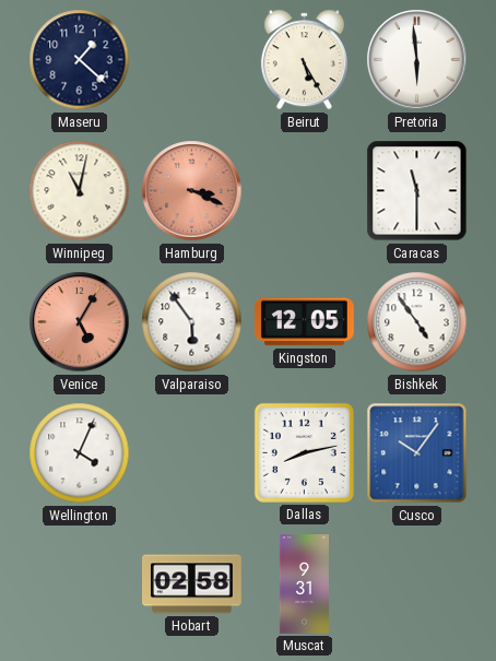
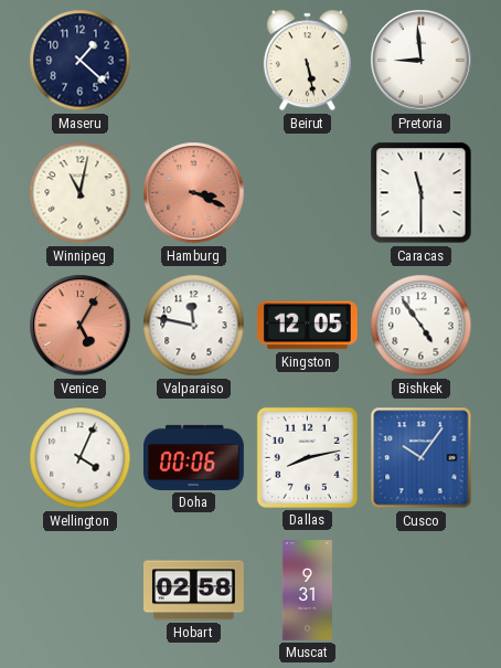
Beirut: 5:25 -> 5:28
Pretoria: 5:59 -> 8:59
Valparaiso: 5:54 -> 11:47
Doha: none -> 00:06
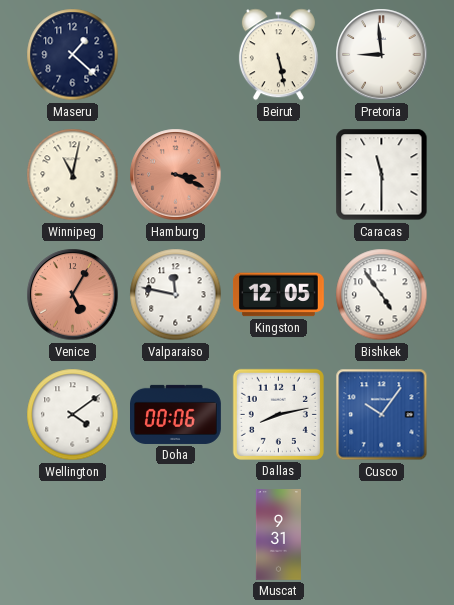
Wellington: 4:04 -> 4:09
Hobart: 02:58 -> none
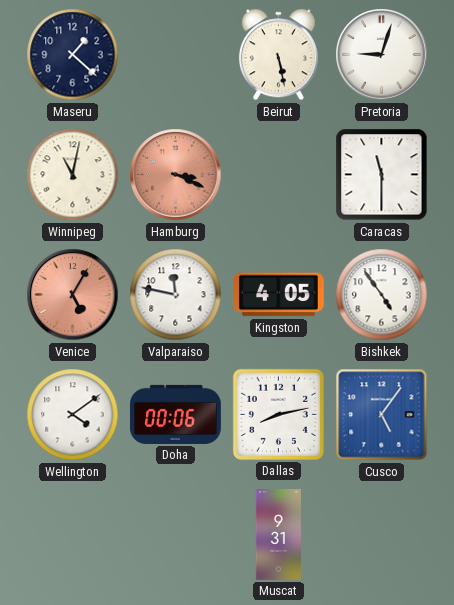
Pretoria: 8:59 -> 9:03
Kingston: 12:05 -> 4:05
Cusco: 10:06 -> 5:06
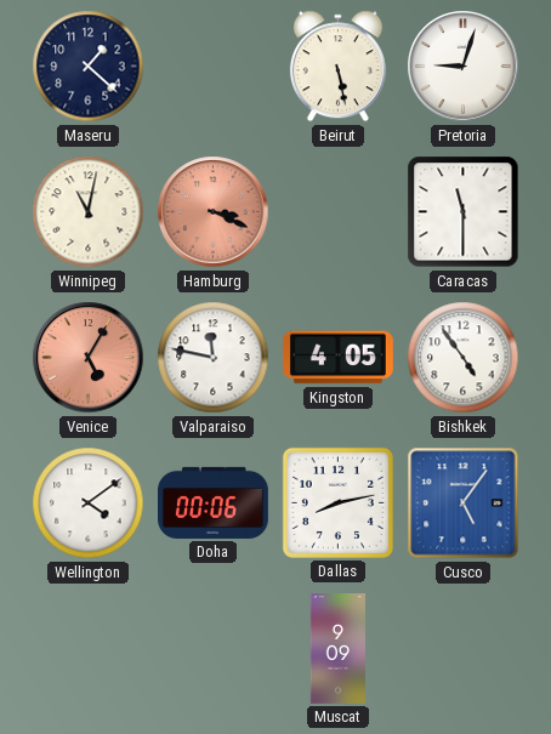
Muscat: 9:31 -> 9:09
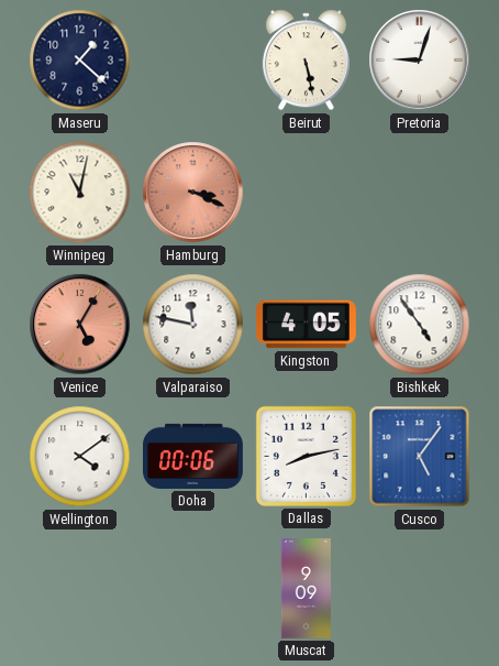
Caracas: 11:30 -> none
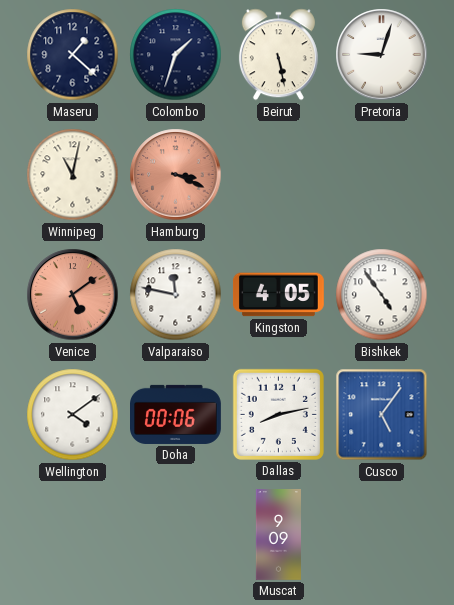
Colombo: none -> 1:33
Venice: 5:05 -> 5:09
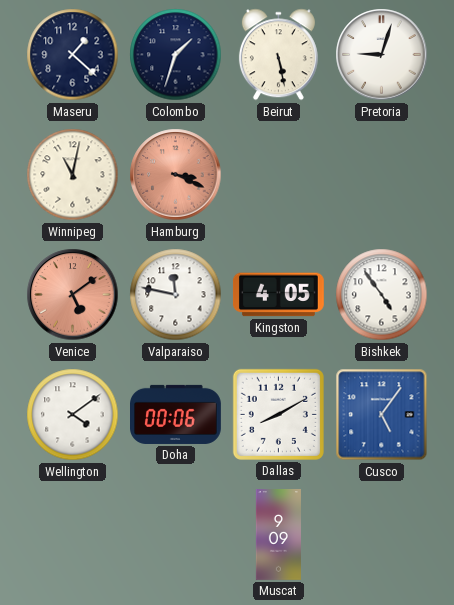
Dallas: 8:13 -> 8:10
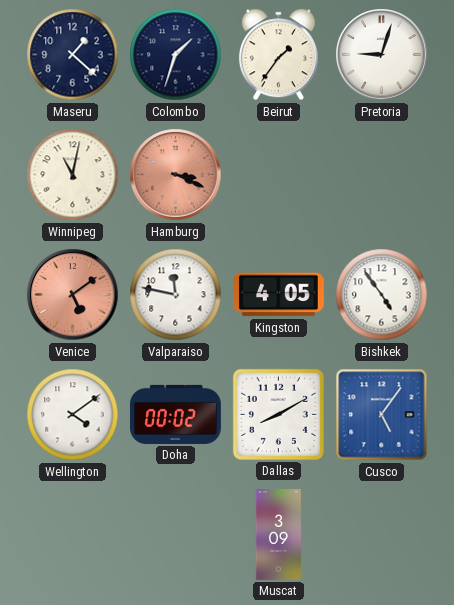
Beirut: 5:28 -> 1:36
Doha: 00:06 -> 00:02
Muscat: 9:09 -> 3:09
